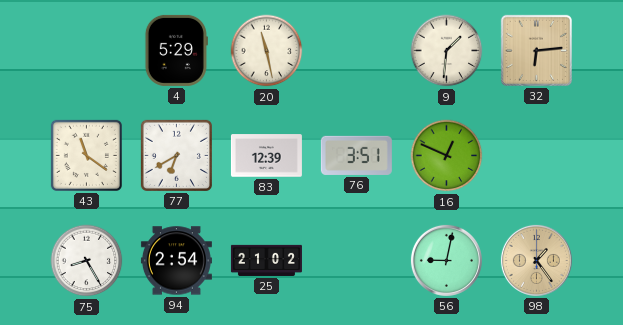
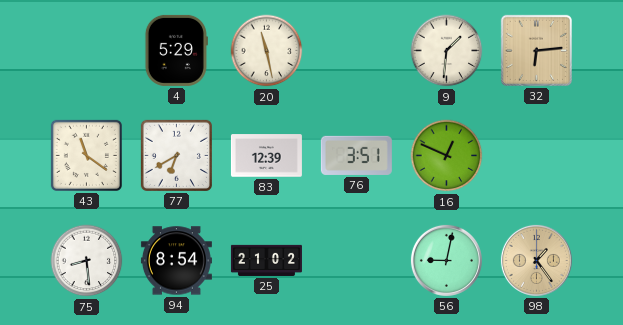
75: 8:25 -> 8:29
94: 2:54 -> 8:54
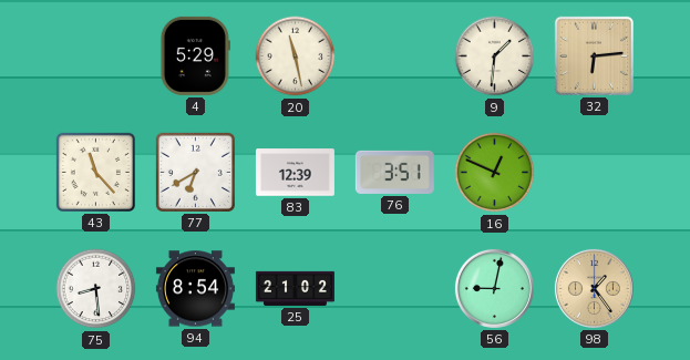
43: 11:21 -> 11:23
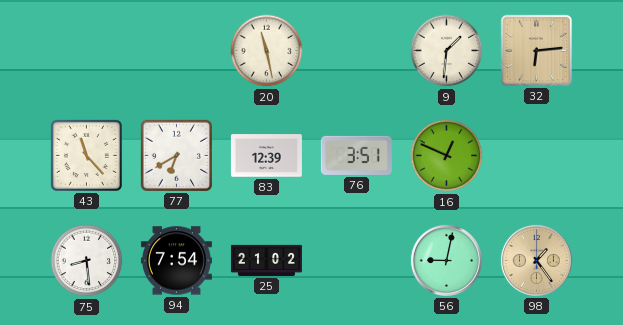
4: 5:29 -> none
94: 8:54 -> 7:54
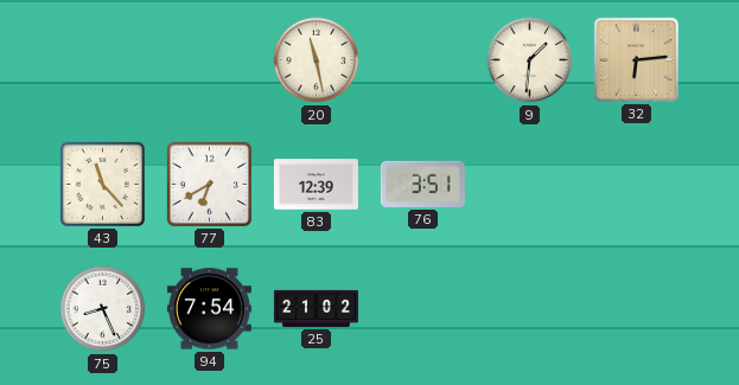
16: 12:49 -> none
75: 8:29 -> 8:26
56: 9:02 -> none
98: 1:24 -> none
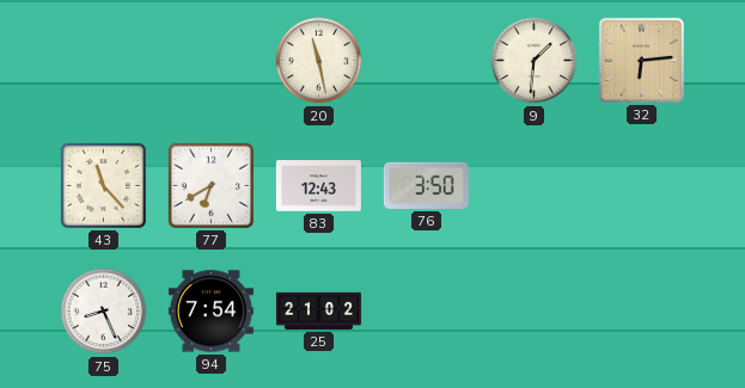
83: 12:39 -> 12:43
76: 3:51 -> 3:50
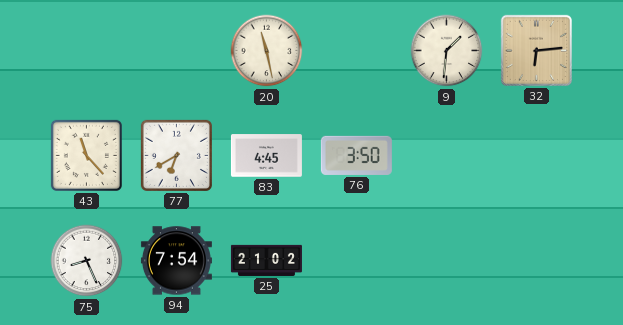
83: 12:43 -> 4:45
